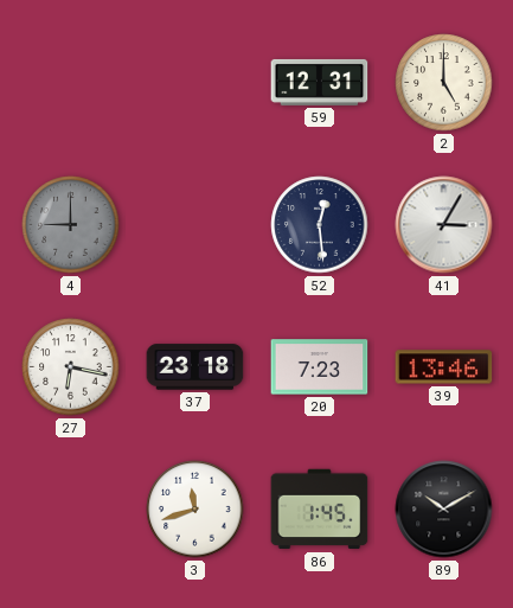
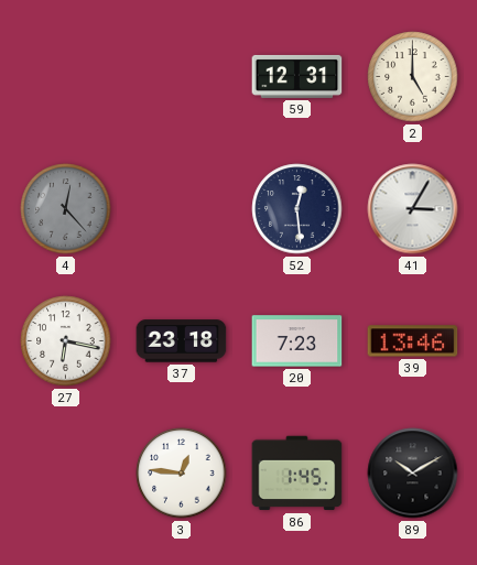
4: 9:00 -> 12:23
3: 11:42 -> 12:46
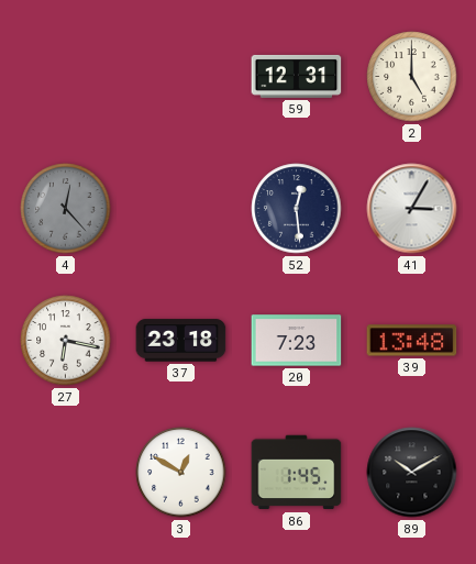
39: 13:46 -> 13:48
3: 12:46 -> 12:50
